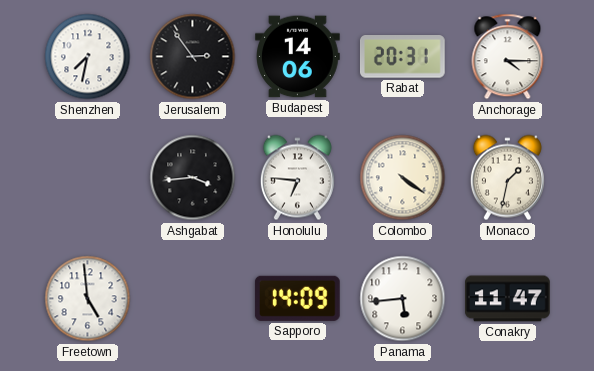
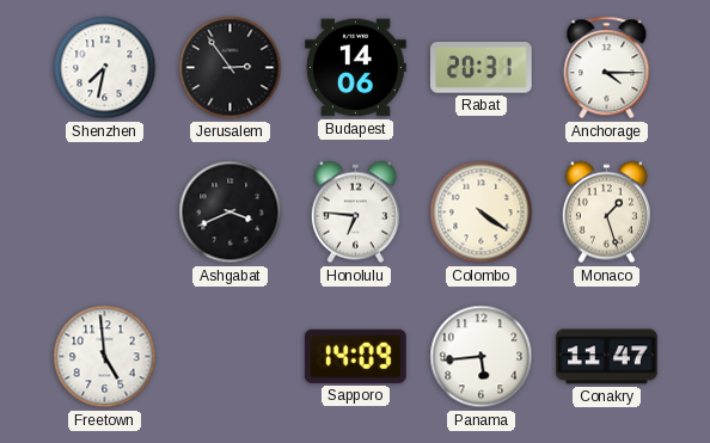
Ashgabat: 3:44 -> 3:41
Monaco: 1:32 -> 1:27
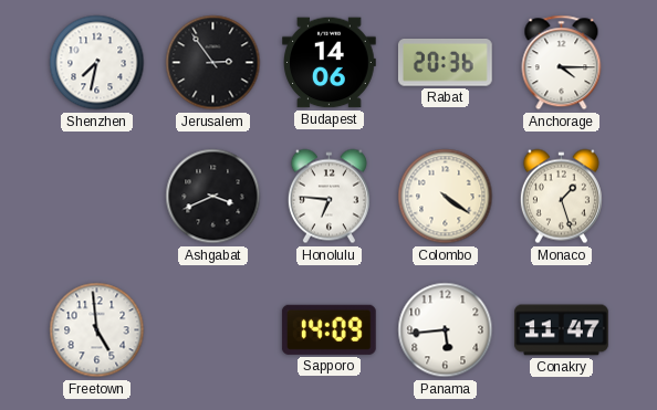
Rabat: 20:31 -> 20:36
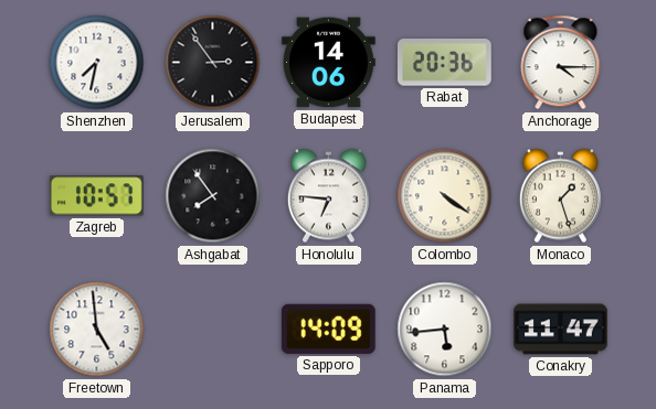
Zagreb: none -> 10:57
Ashgabat: 3:41 -> 7:54
